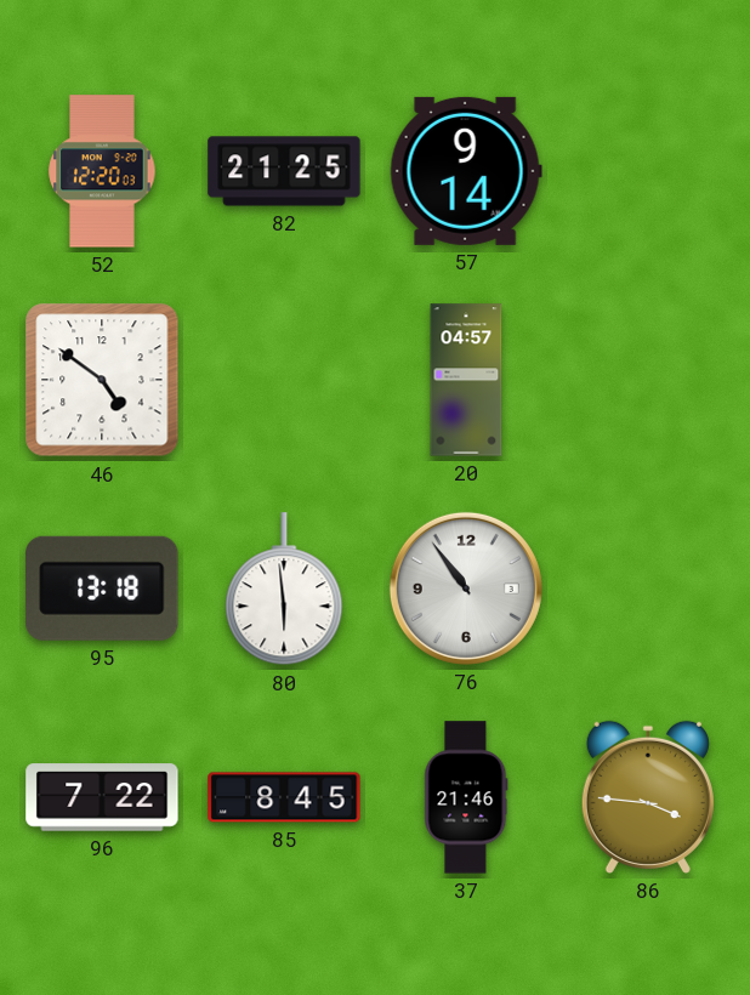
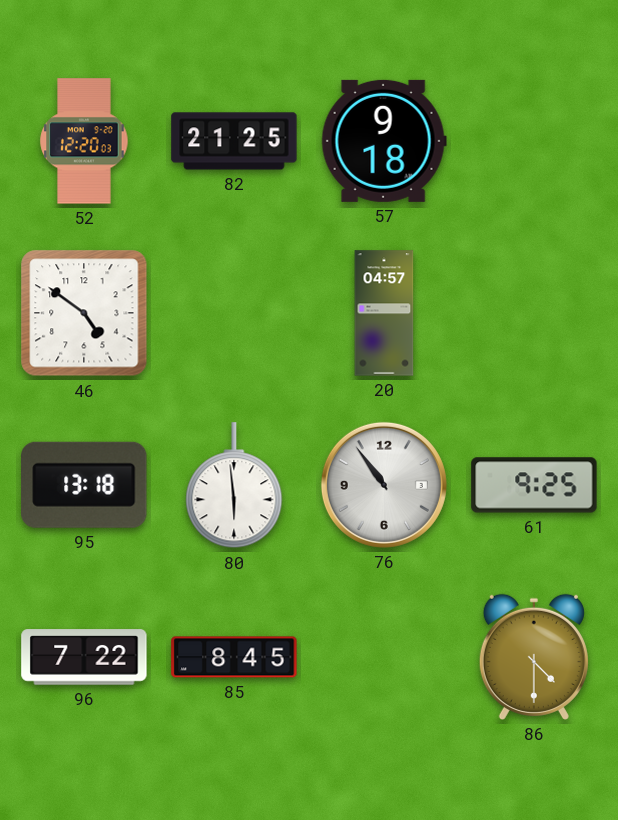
57: 9:14 -> 9:18
61: none -> 9:25
37: 21:46 -> none
86: 3:46 -> 4:30
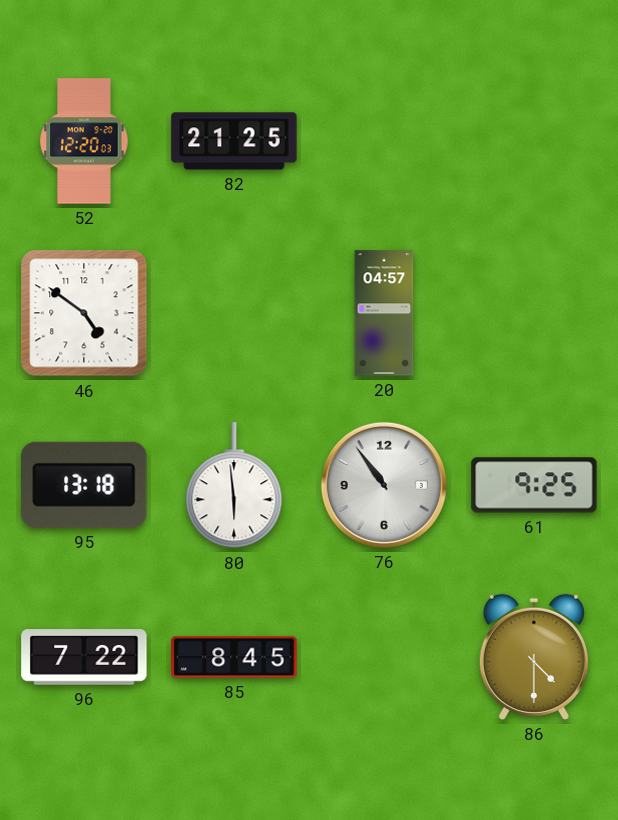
57: 9:18 -> none
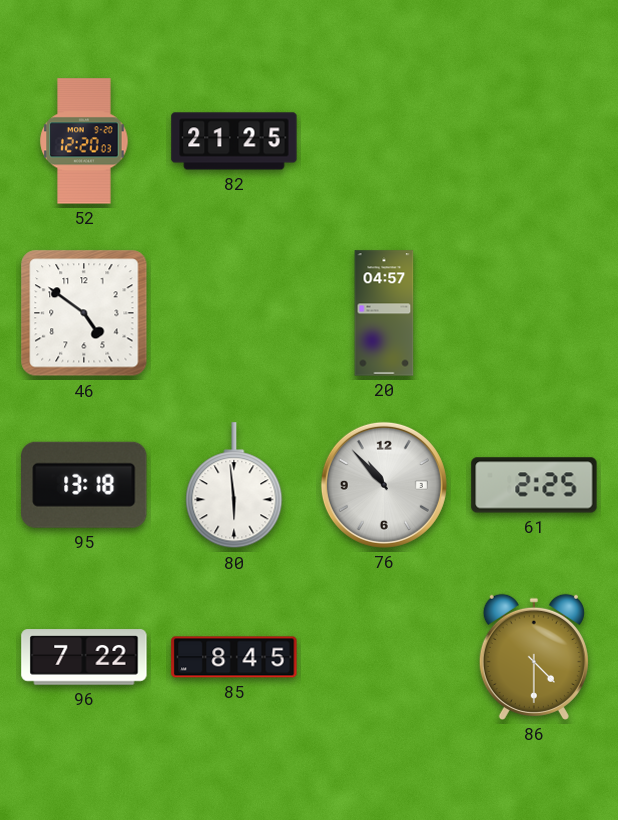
76: 10:54 -> 10:53
61: 9:25 -> 2:25
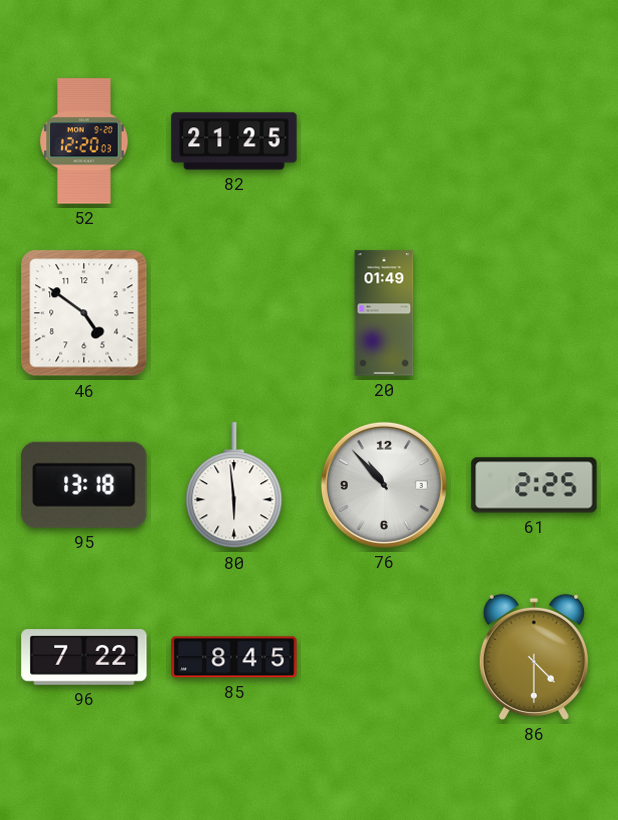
20: 04:57 -> 01:49
